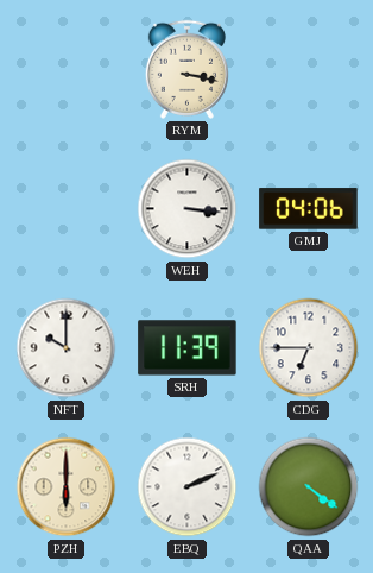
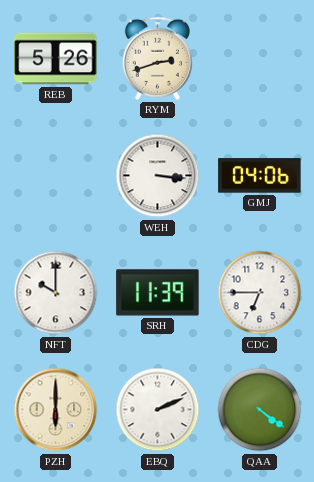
REB: none -> 5:26
RYM: 3:17 -> 2:42
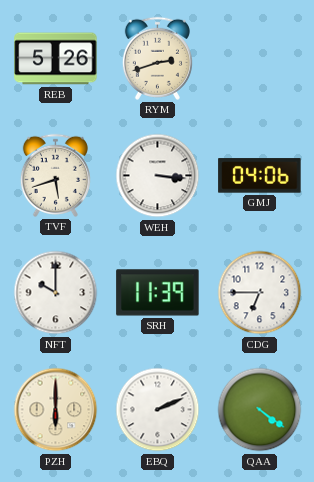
TVF: none -> 5:42
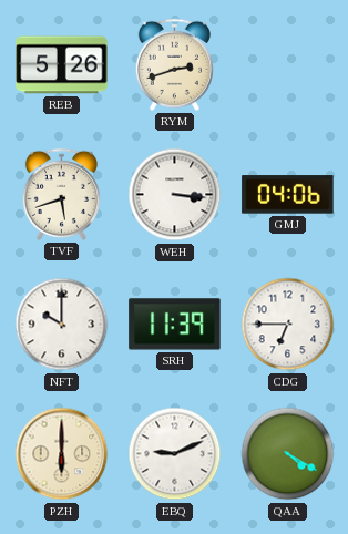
EBQ: 2:11 -> 9:11
QAA: 4:21 -> 4:20
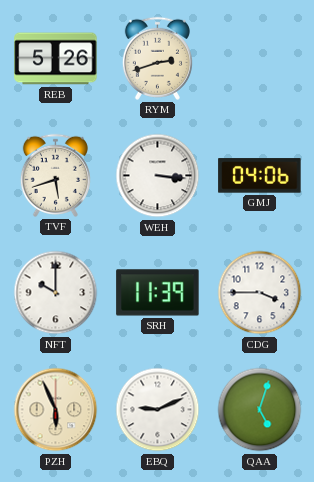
CDG: 6:45 -> 3:45
PZH: 6:00 -> 5:56
QAA: 4:20 -> 5:03
